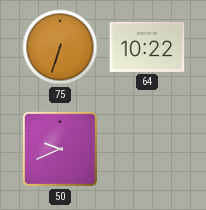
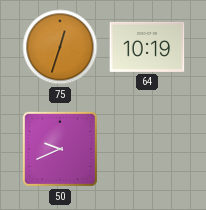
75: 6:33 -> 12:33
64: 10:22 -> 10:19
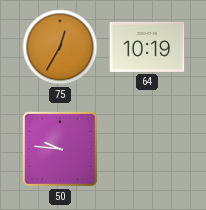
75: 12:33 -> 12:35
50: 9:41 -> 9:46
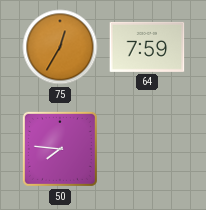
64: 10:19 -> 7:59
50: 9:46 -> 7:46
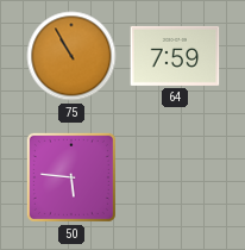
75: 12:35 -> 10:55
50: 7:46 -> 5:46
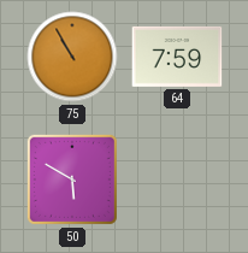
50: 5:46 -> 5:50
